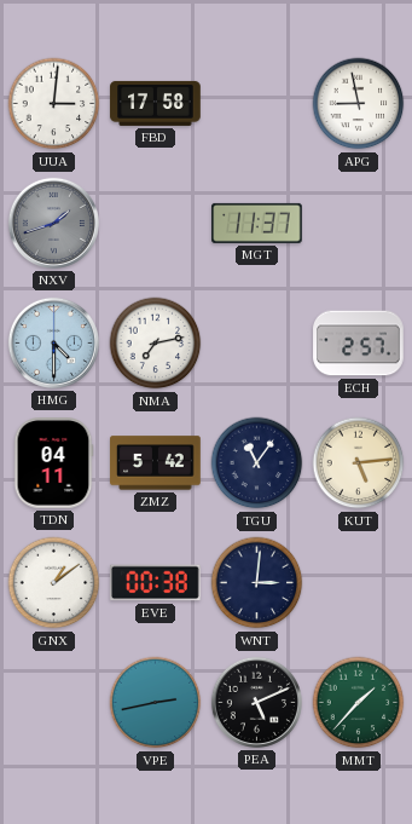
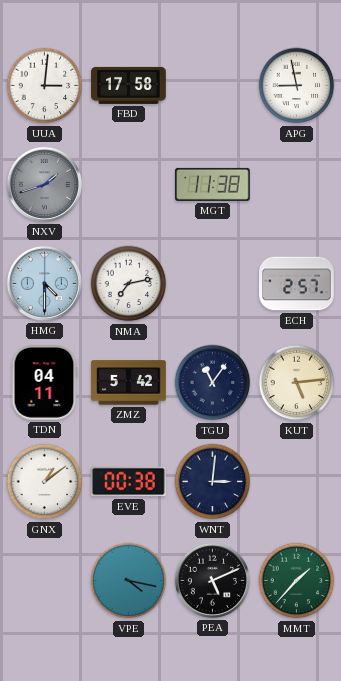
MGT: 11:37 -> 11:38
VPE: 2:43 -> 4:17
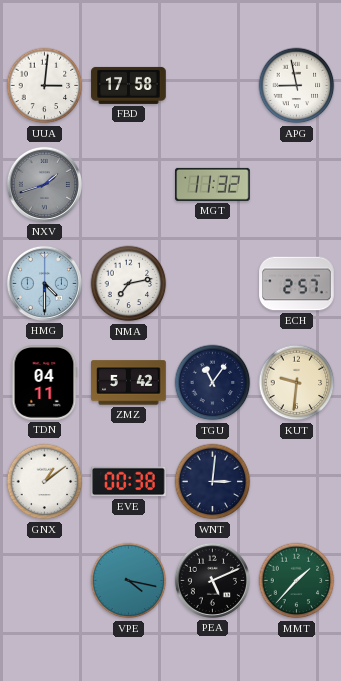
MGT: 11:38 -> 11:32
KUT: 5:14 -> 9:31
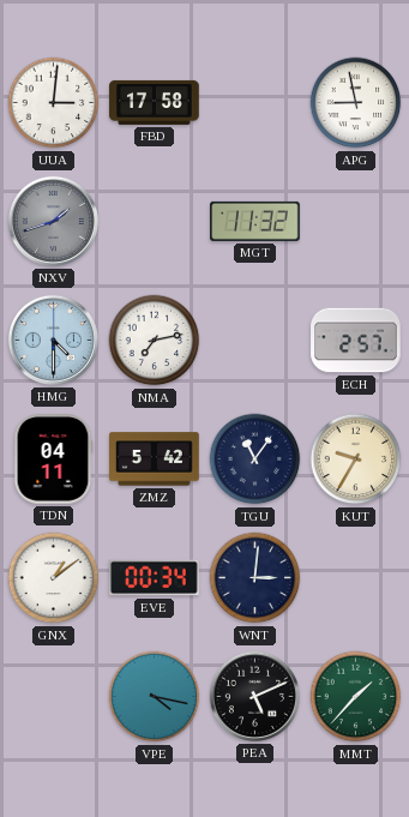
KUT: 9:31 -> 9:35
EVE: 00:38 -> 00:34
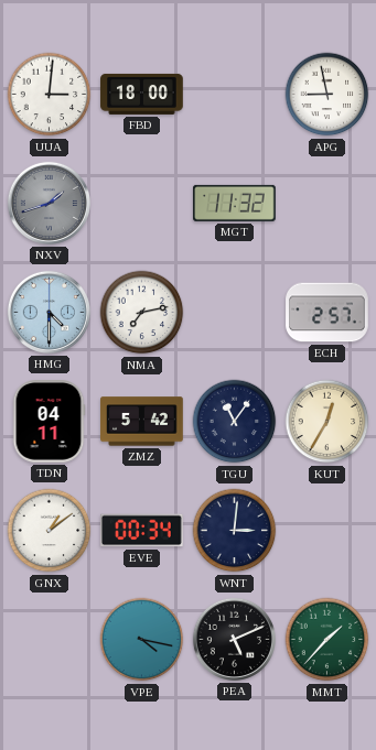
FBD: 17:58 -> 18:00
KUT: 9:35 -> 12:35
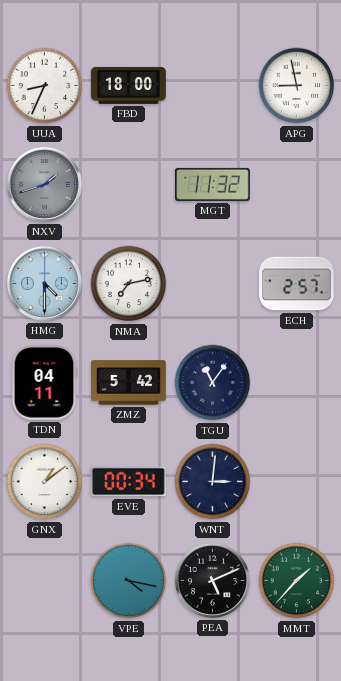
UUA: 3:01 -> 8:34
KUT: 12:35 -> none
